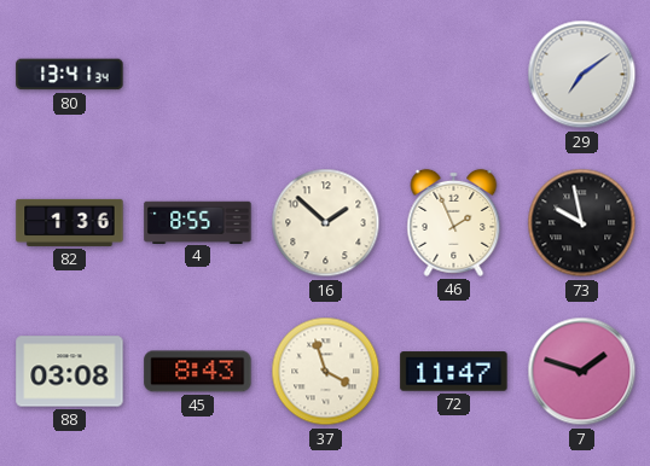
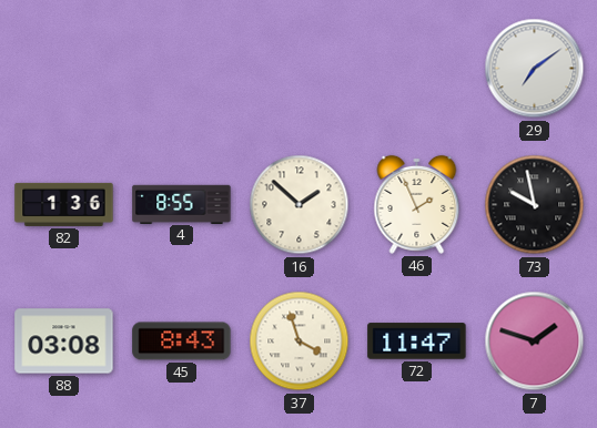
80: 13:41 -> none
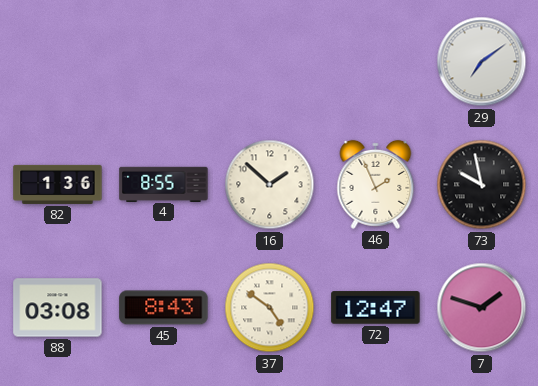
37: 3:57 -> 4:51
72: 11:47 -> 12:47
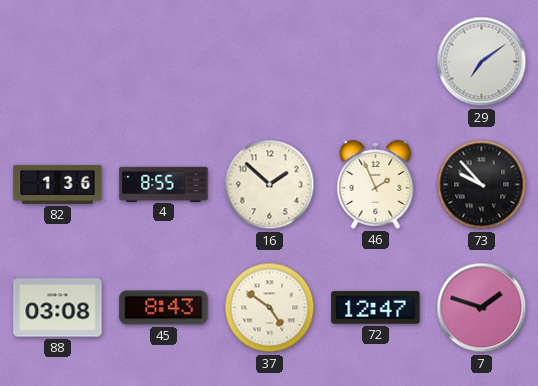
73: 9:58 -> 9:53
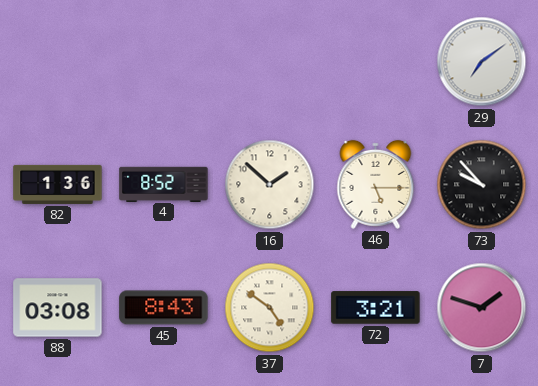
4: 8:55 -> 8:52
46: 1:56 -> 5:15
72: 12:47 -> 3:21
